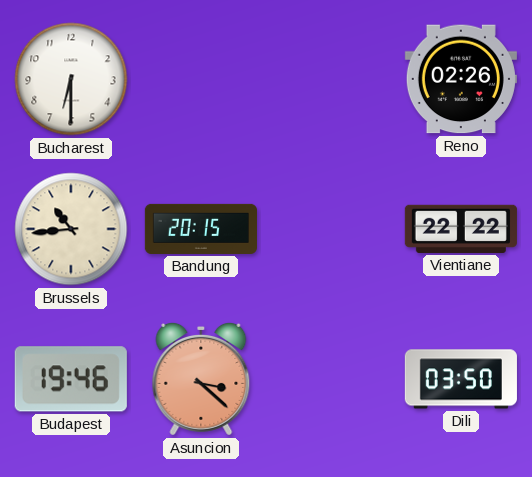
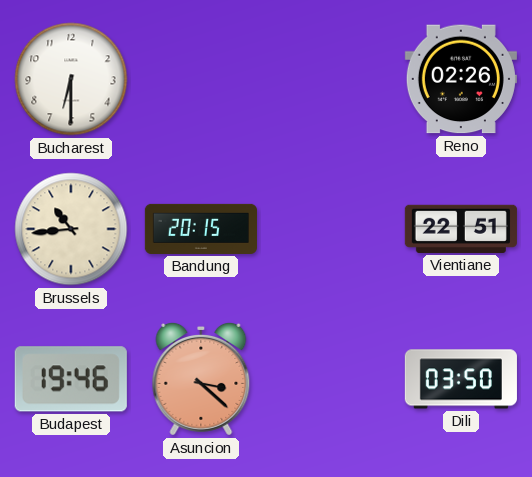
Vientiane: 22:22 -> 22:51
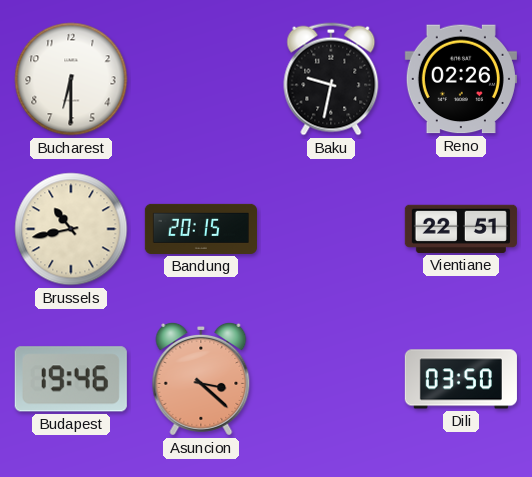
Baku: none -> 9:32
Brussels: 10:44 -> 10:43
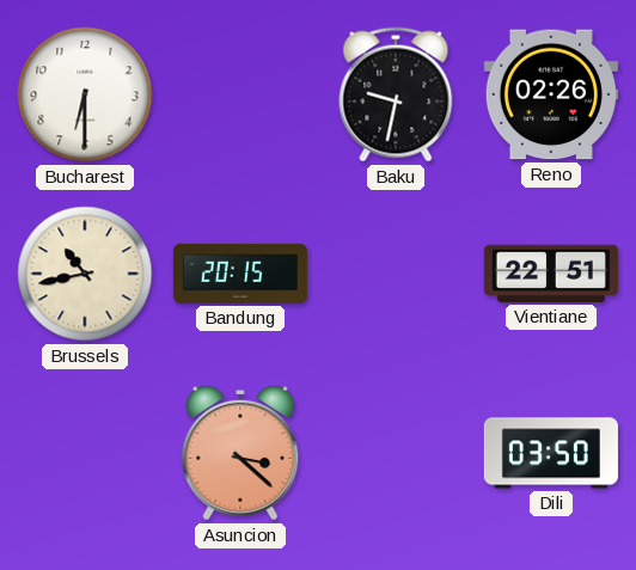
Budapest: 19:46 -> none
